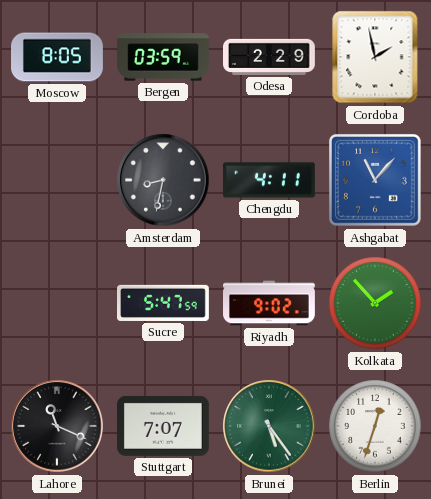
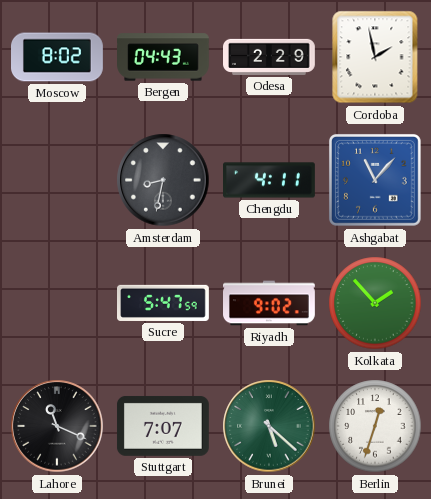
Moscow: 8:05 -> 8:02
Bergen: 03:59 -> 04:43
Brunei: 5:24 -> 5:22
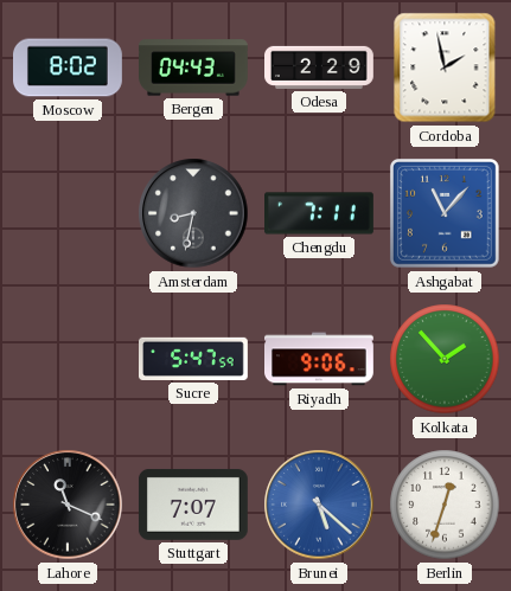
Chengdu: 4:11 -> 7:11
Riyadh: 9:02 -> 9:06
Brunei dial: green -> blue
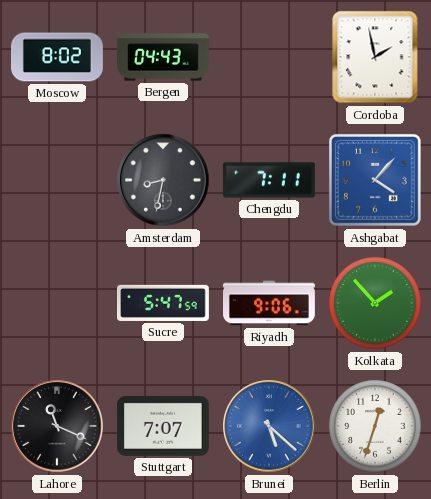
Odesa: 2:29 -> none
Ashgabat: 11:07 -> 4:07
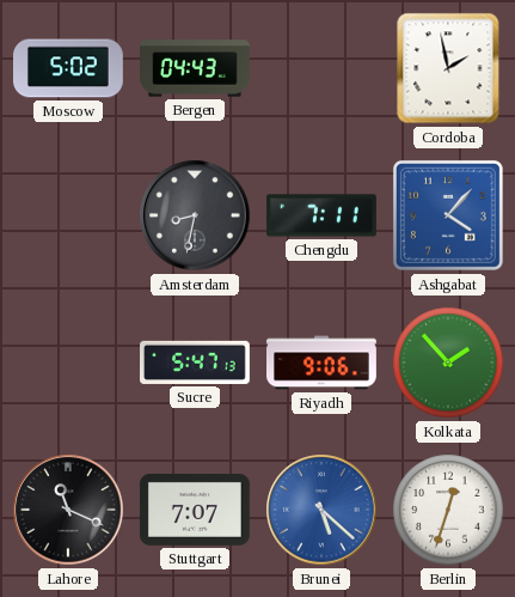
Moscow: 8:02 -> 5:02
Sucre: 5:47:59 -> 5:47:13
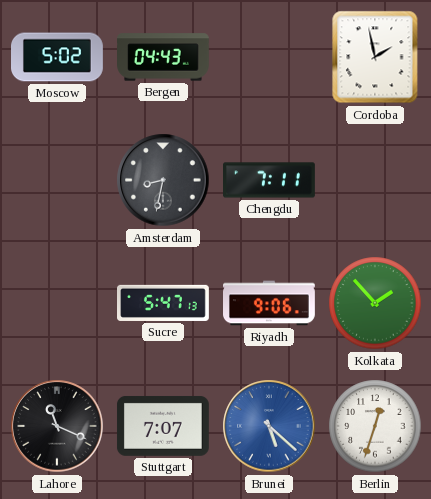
Ashgabat: 4:07 -> none
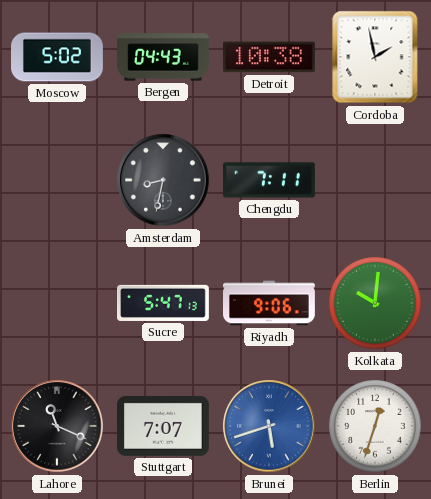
Detroit: none -> 10:38
Kolkata: 1:53 -> 10:01
Brunei: 5:22 -> 5:42
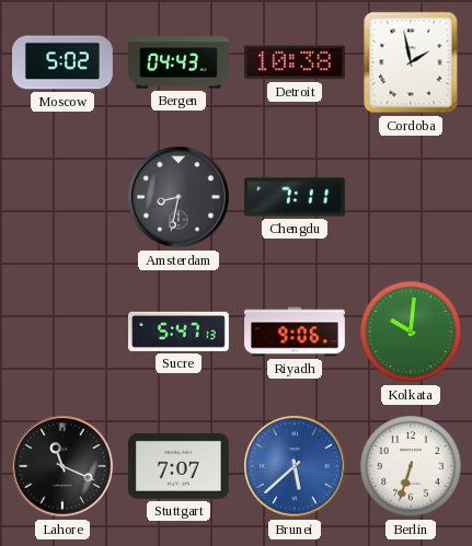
Brunei: 5:42 -> 5:38
Berlin: 12:33 -> 6:33
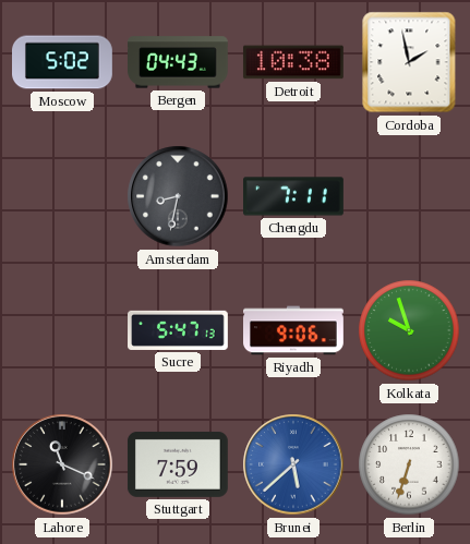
Kolkata: 10:01 -> 9:57
Stuttgart: 7:07 -> 7:59
